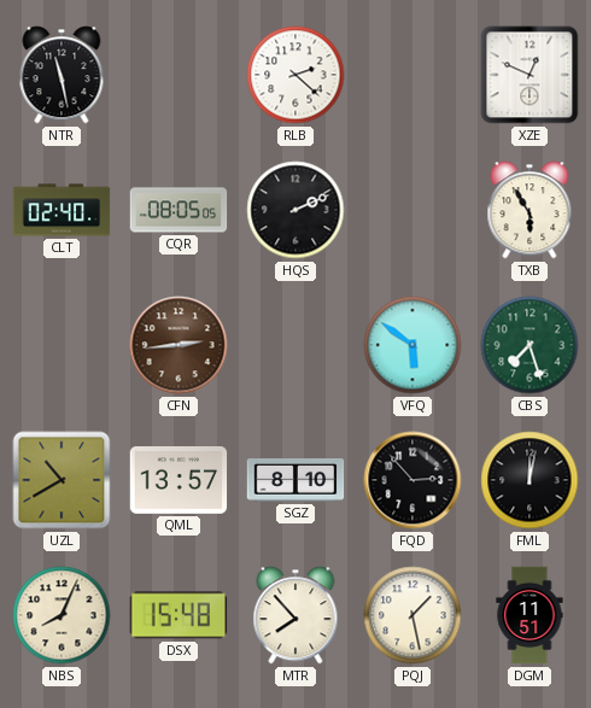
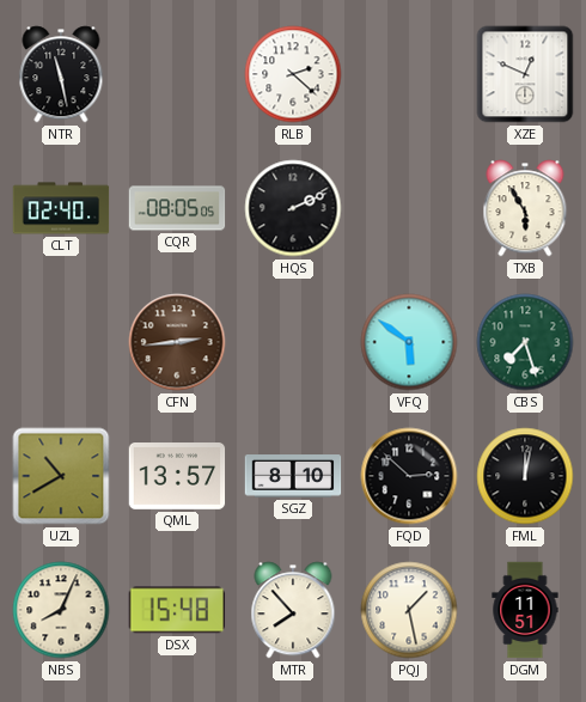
FQD: 2:53 -> 2:52
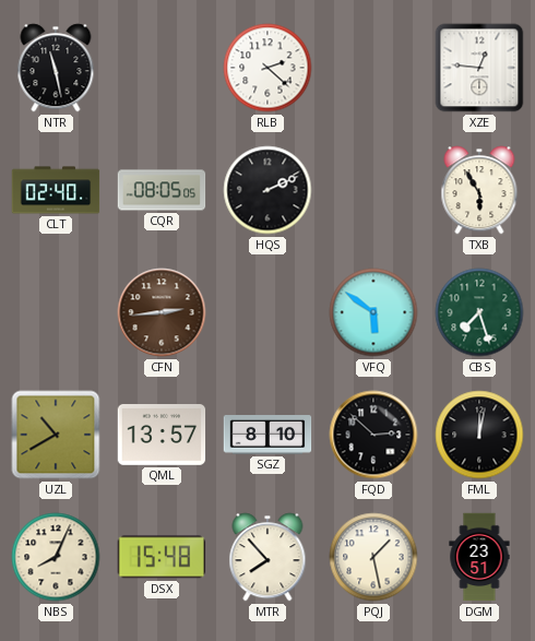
XZE: 12:49 -> 12:46
DGM: 11:51 -> 23:51
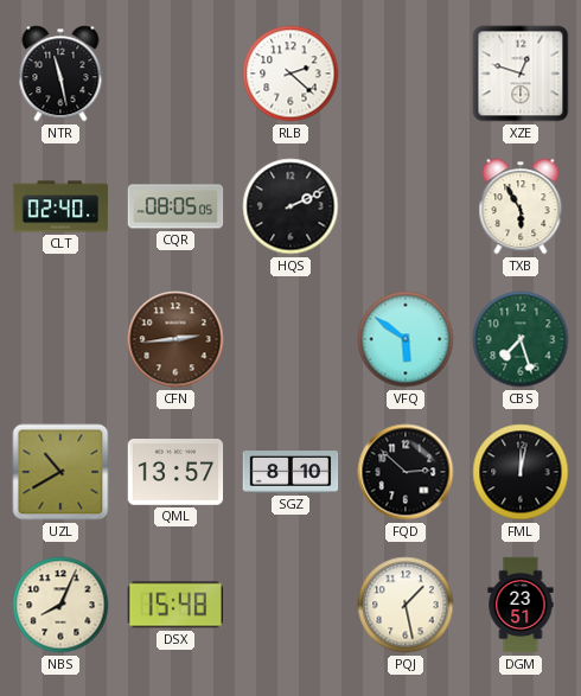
XZE: 12:46 -> 12:48
MTR: 7:53 -> none
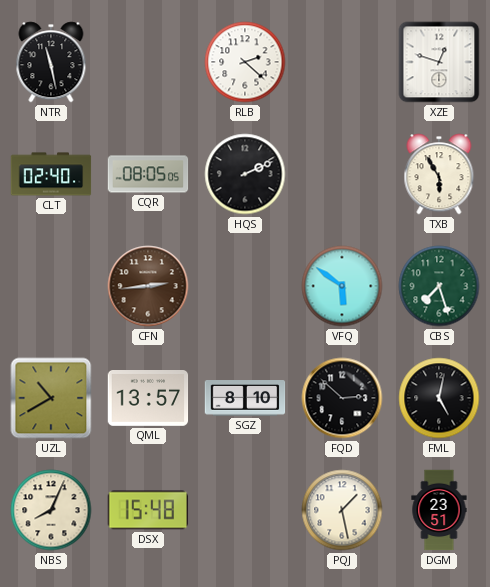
FML: 12:02 -> 5:02
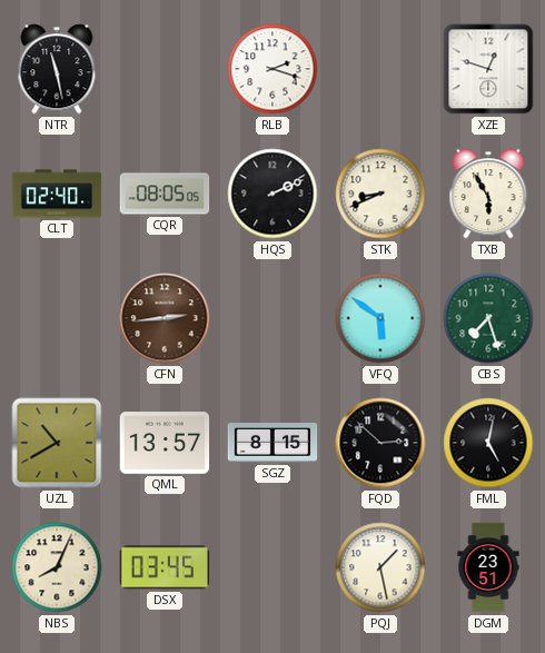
RLB: 2:22 -> 2:18
STK: none -> 8:41
SGZ: 8:10 -> 8:15
DSX: 15:48 -> 03:45
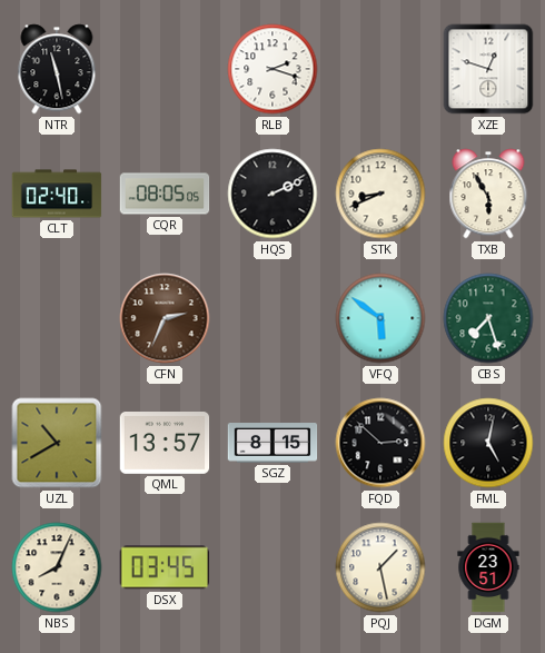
CFN: 2:44 -> 2:34
